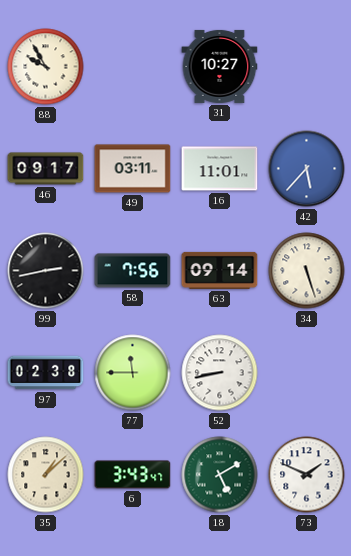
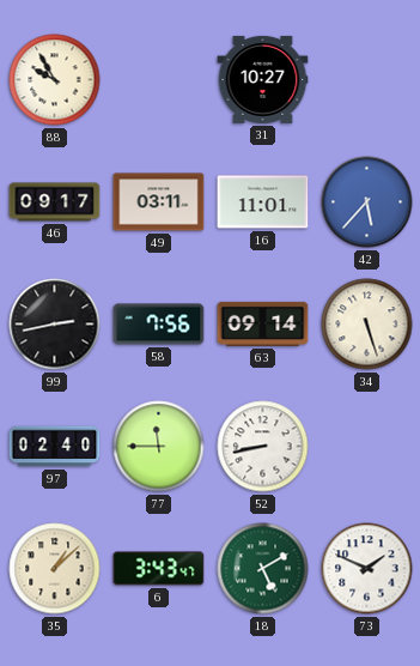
97: 02:38 -> 02:40
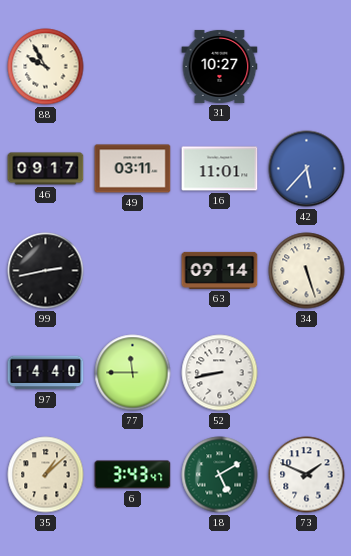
58: 7:56 -> none
97: 02:40 -> 14:40
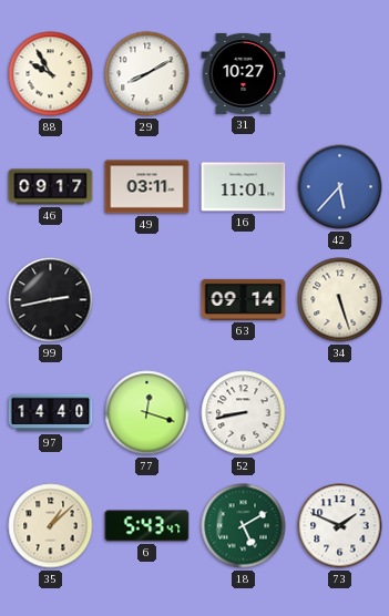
29: none -> 8:10
77: 11:45 -> 12:18
6: 3:43 -> 5:43
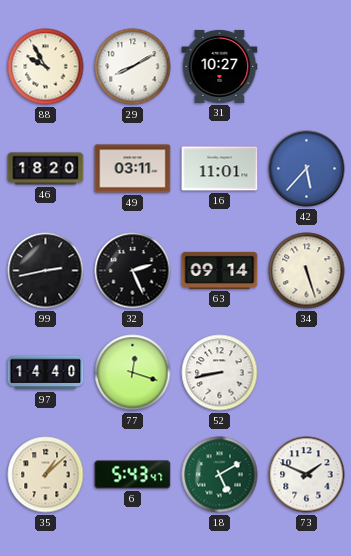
46: 09:17 -> 18:20
32: none -> 2:26
